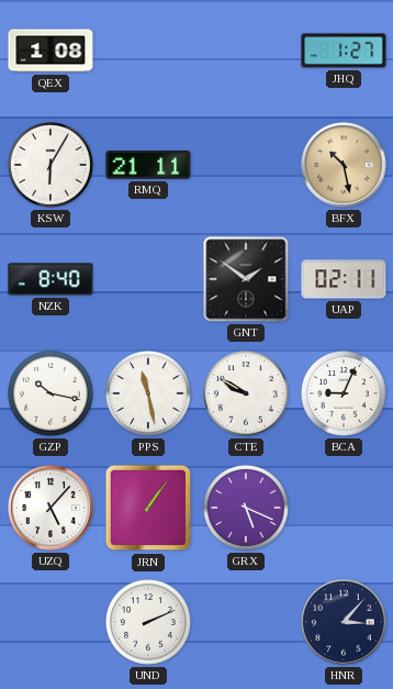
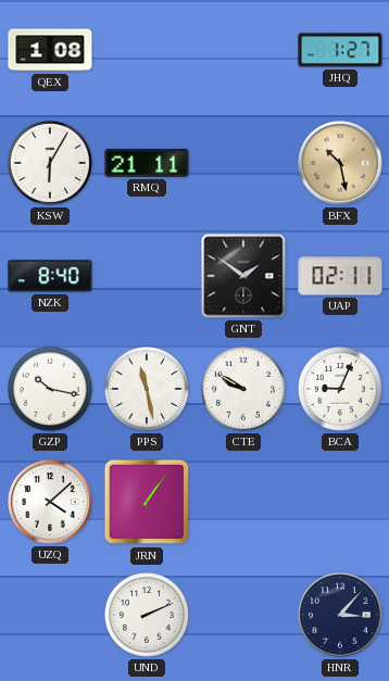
UZQ: 5:07 -> 4:08
GRX: 5:19 -> none
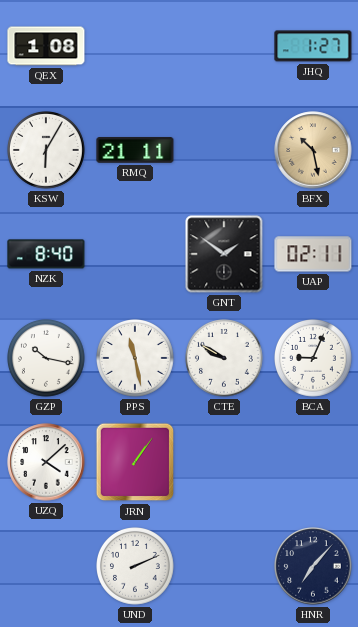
HNR: 3:07 -> 7:07
